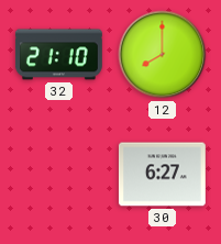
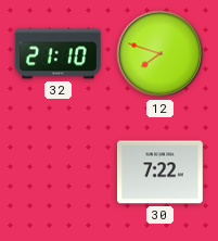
12: 8:00 -> 7:48
30: 6:27 -> 7:22
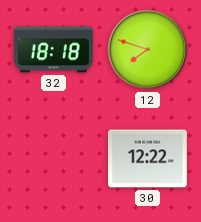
32: 21:10 -> 18:18
30: 7:22 -> 12:22
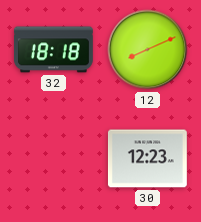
12: 7:48 -> 8:11
30: 12:22 -> 12:23
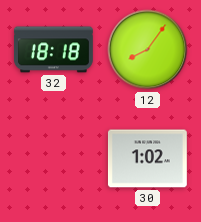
12: 8:11 -> 8:06
30: 12:23 -> 1:02
